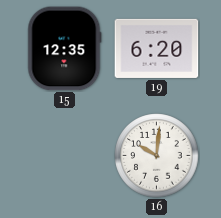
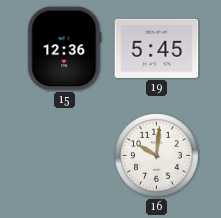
15: 12:35 -> 12:36
19: 6:20 -> 5:45
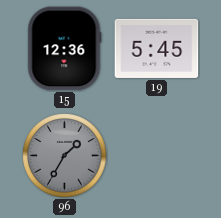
96: none -> 1:35
16: 10:01 -> none
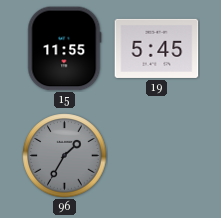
15: 12:36 -> 11:55
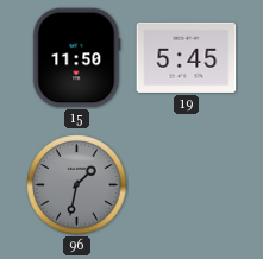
15: 11:55 -> 11:50
96: 1:35 -> 1:32
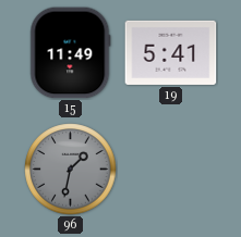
15: 11:50 -> 11:49
19: 5:45 -> 5:41
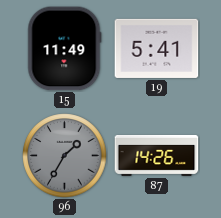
96: 1:32 -> 1:35
87: none -> 14:26
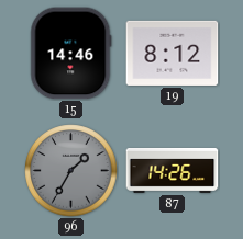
15: 11:49 -> 14:46
19: 5:41 -> 8:12
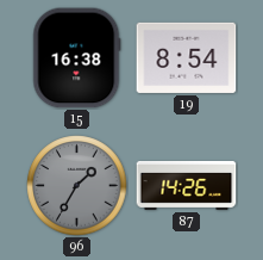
15: 14:46 -> 16:38
19: 8:12 -> 8:54
